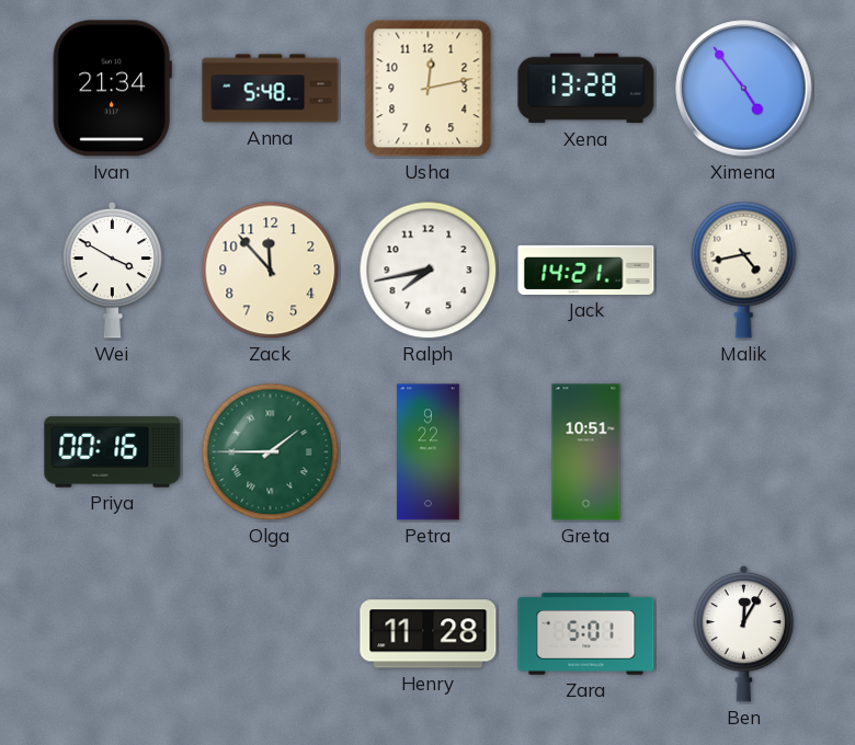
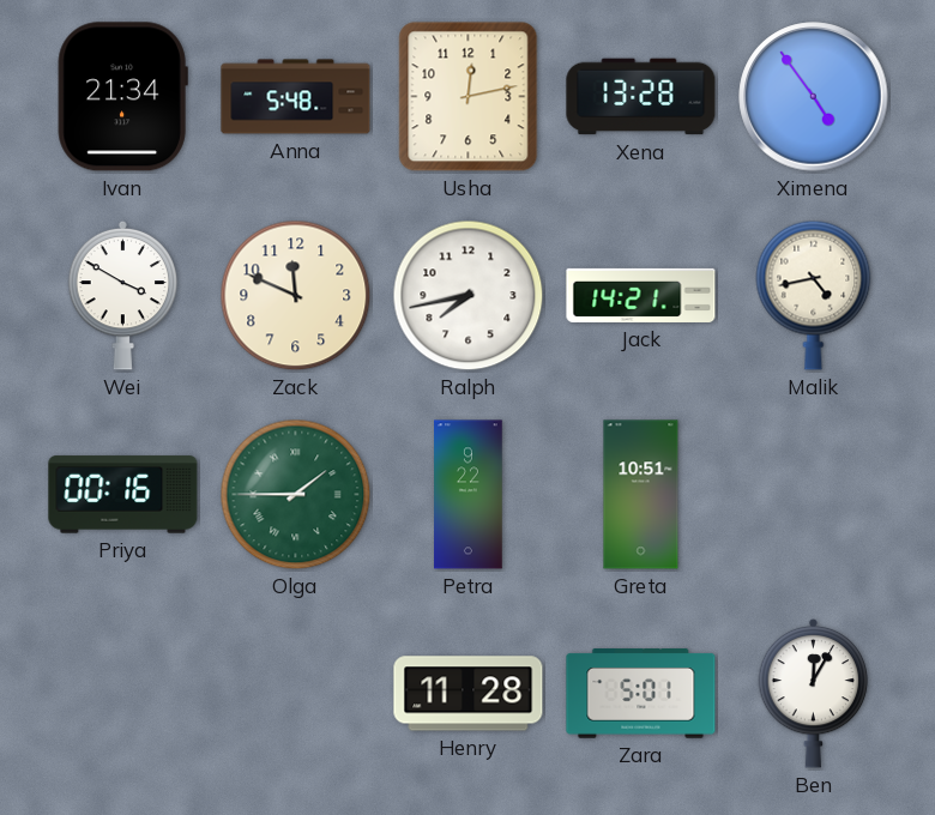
Zack: 11:53 -> 11:49
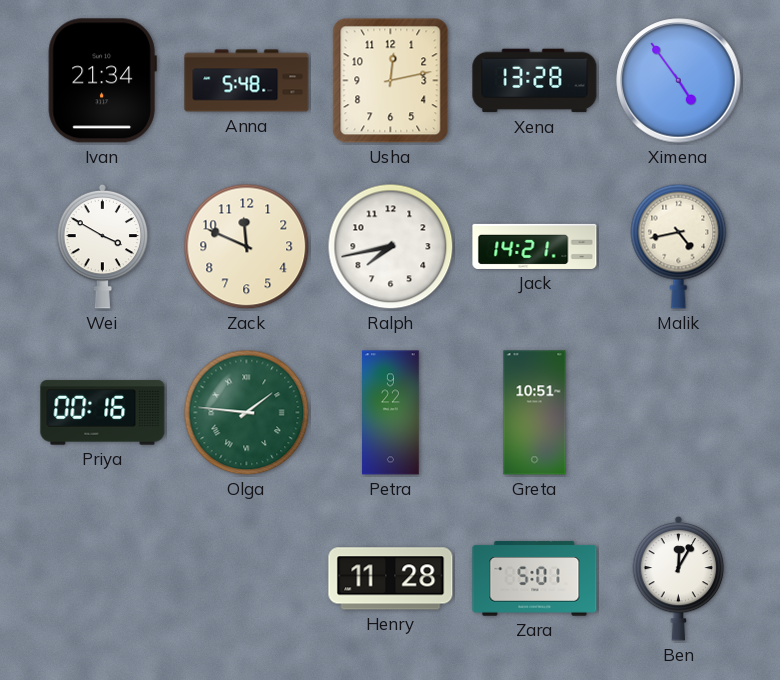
Olga: 1:45 -> 1:46
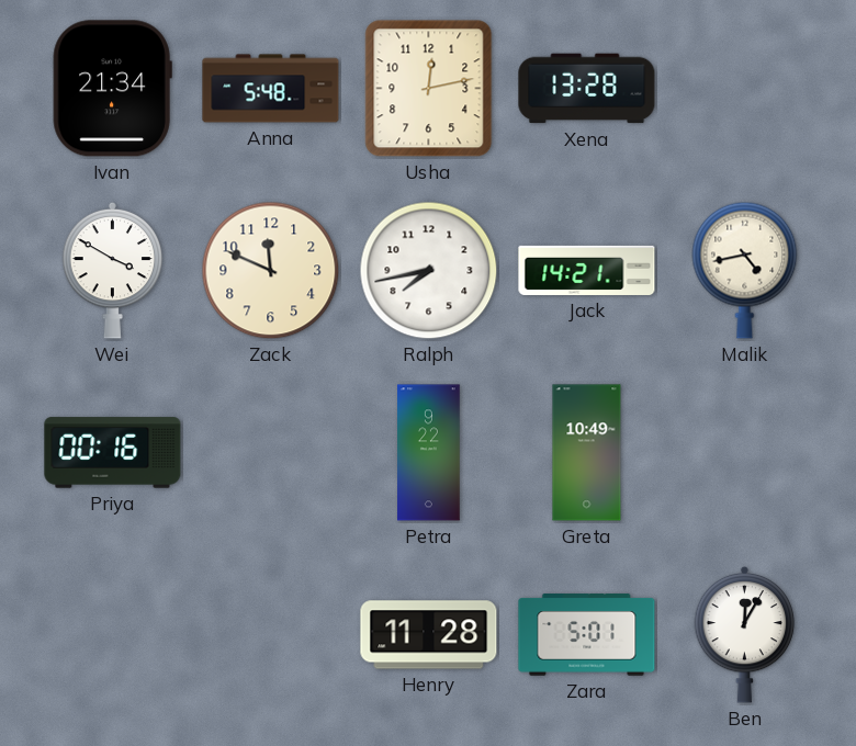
Ximena: 4:54 -> none
Olga: 1:46 -> none
Greta: 10:51 -> 10:49
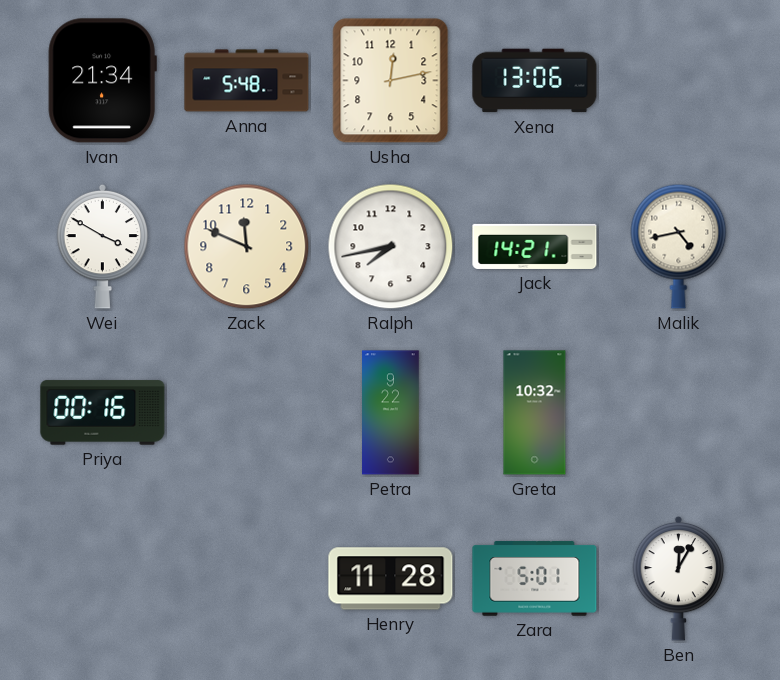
Xena: 13:28 -> 13:06
Greta: 10:49 -> 10:32
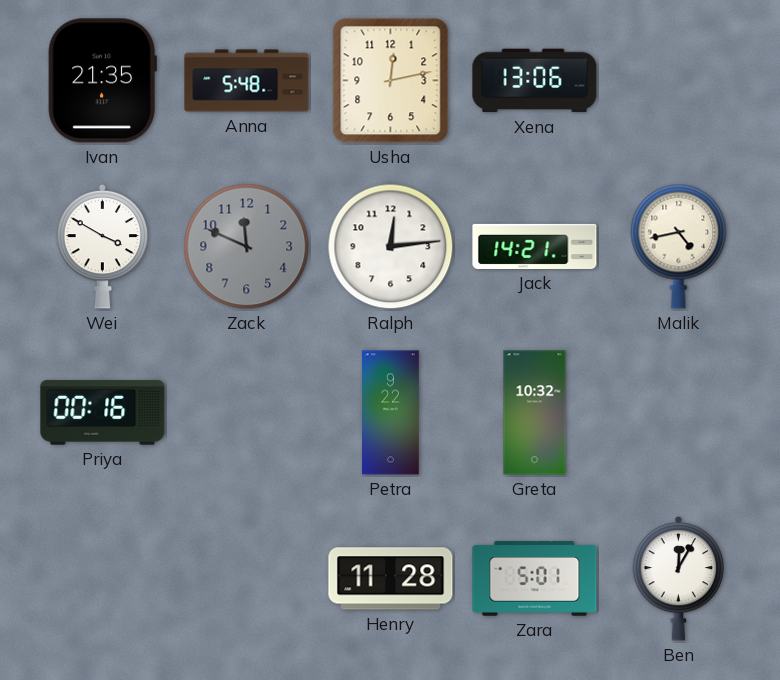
Ivan: 21:34 -> 21:35
Zack dial: cream -> grey
Ralph: 7:43 -> 12:14
